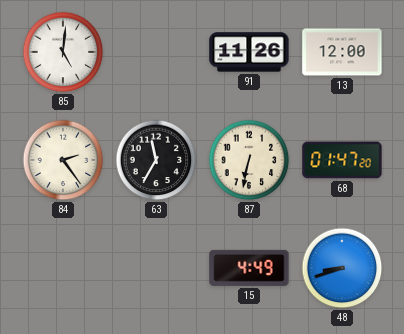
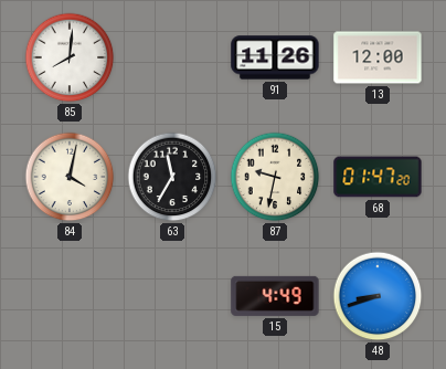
85: 5:01 -> 8:01
84: 2:24 -> 4:02
87: 6:32 -> 9:32
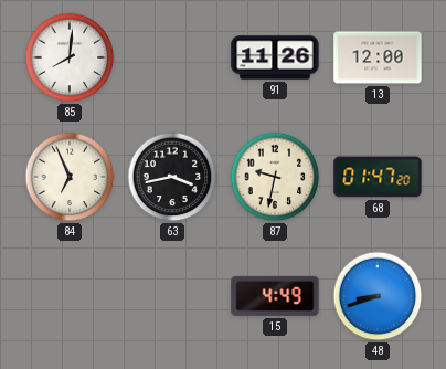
84: 4:02 -> 6:56
63: 11:35 -> 3:43
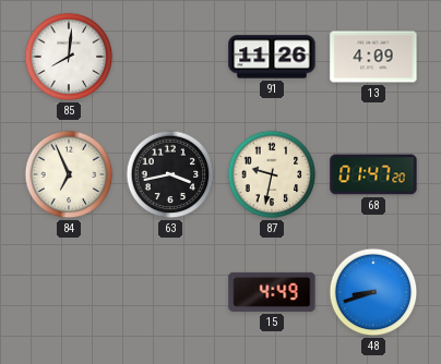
13: 12:00 -> 4:09
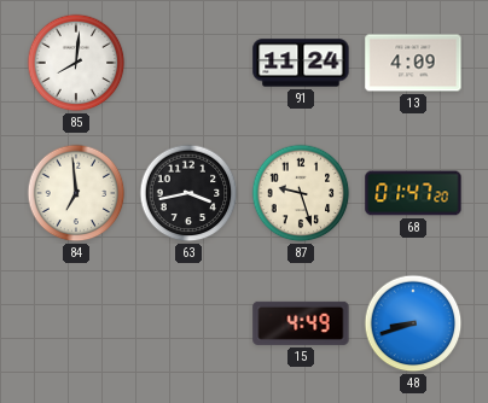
91: 11:26 -> 11:24
84: 6:56 -> 6:59
87: 9:32 -> 9:27
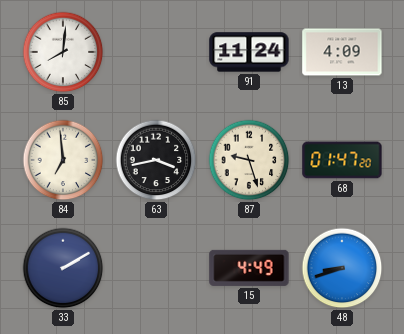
33: none -> 2:10
